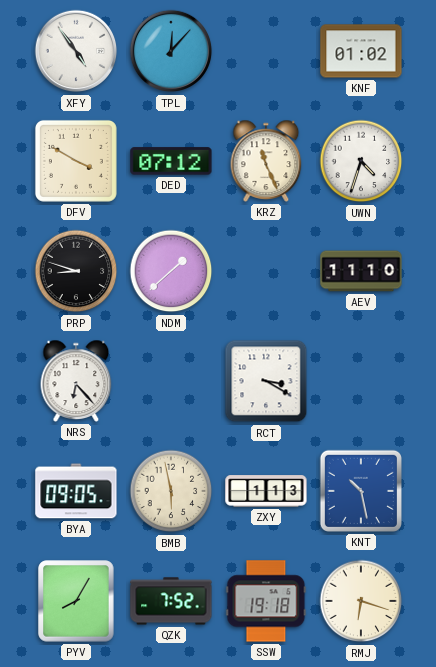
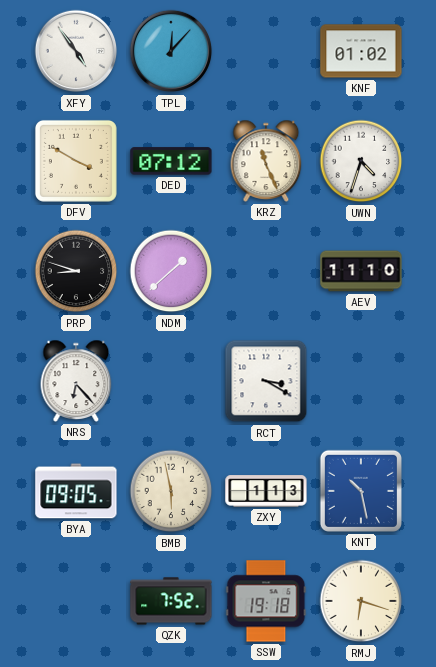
PYV: 8:05 -> none
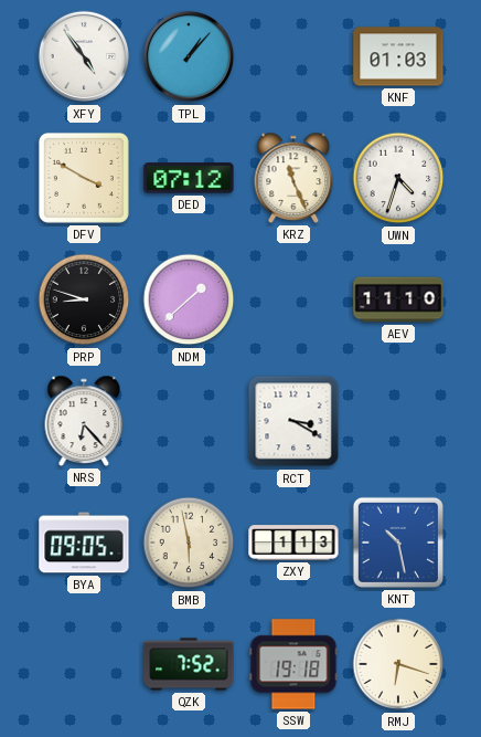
TPL: 12:07 -> 1:07
KNF: 01:02 -> 01:03
